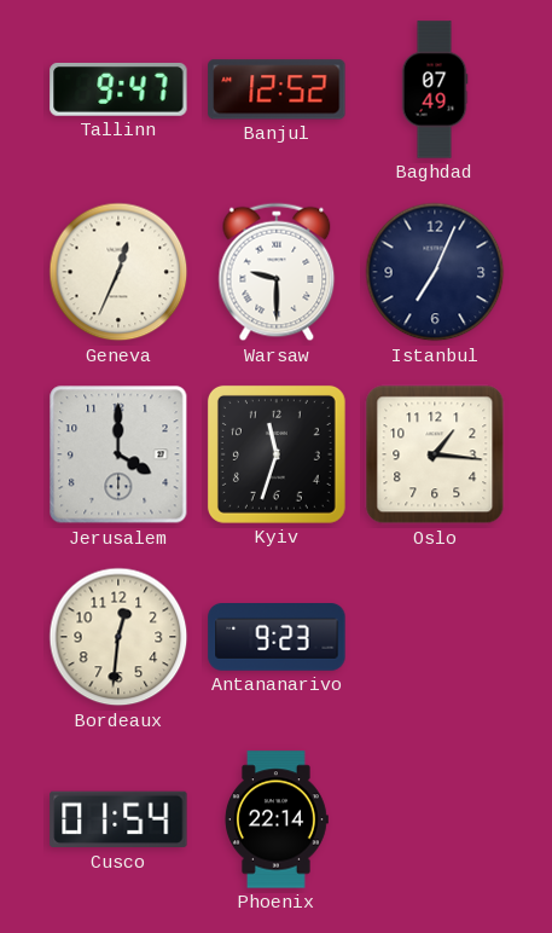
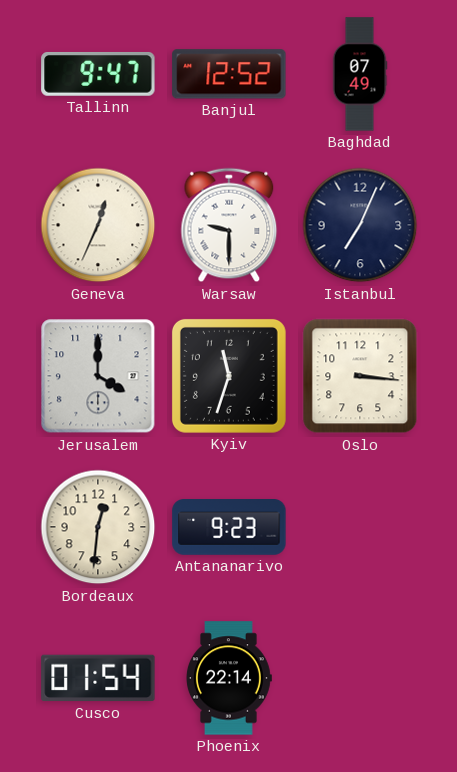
Oslo: 1:16 -> 3:16
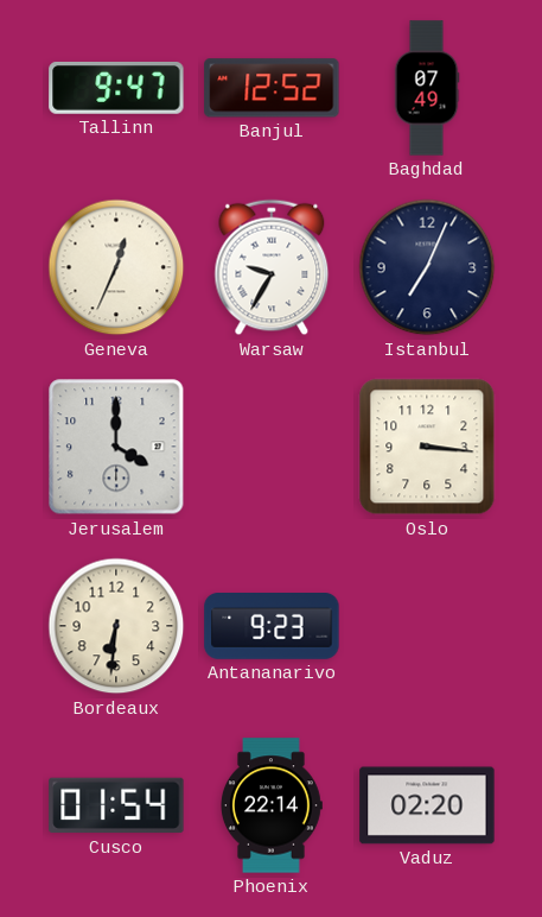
Warsaw: 9:30 -> 9:35
Kyiv: 11:33 -> none
Bordeaux: 12:31 -> 6:31
Vaduz: none -> 02:20
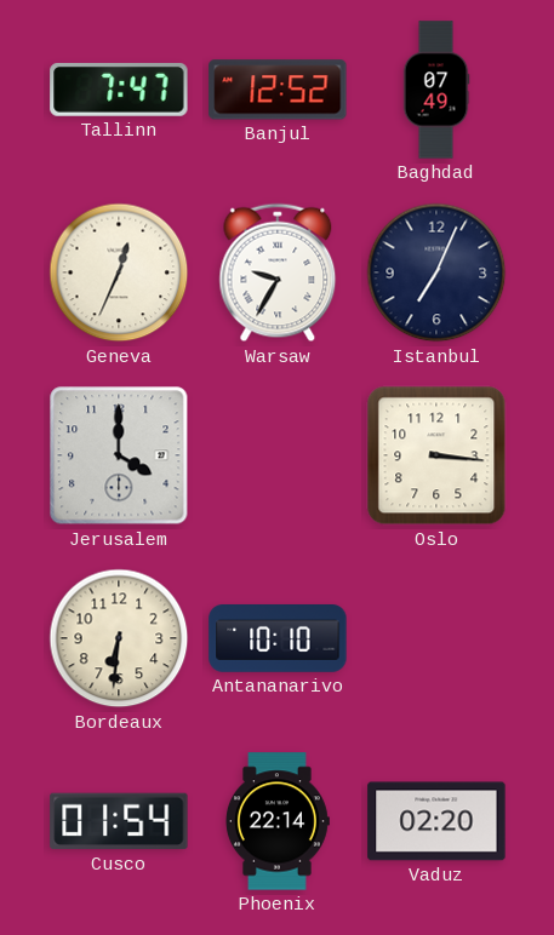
Tallinn: 9:47 -> 7:47
Antananarivo: 9:23 -> 10:10
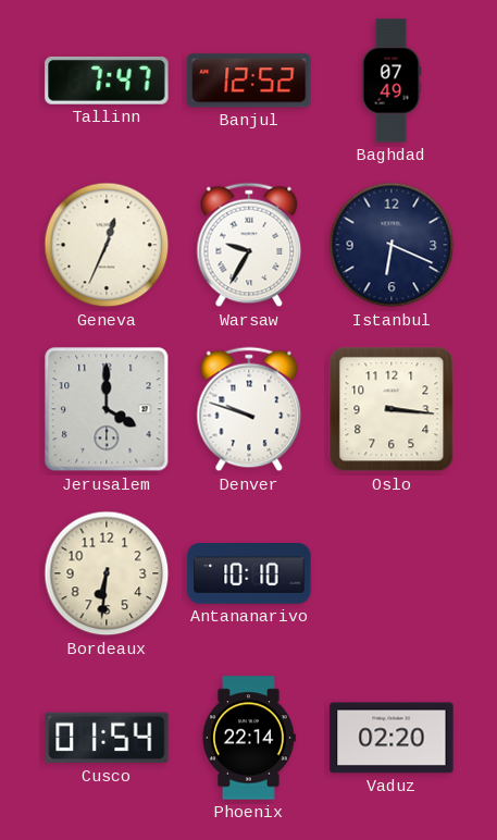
Istanbul: 7:04 -> 6:19
Denver: none -> 9:48
